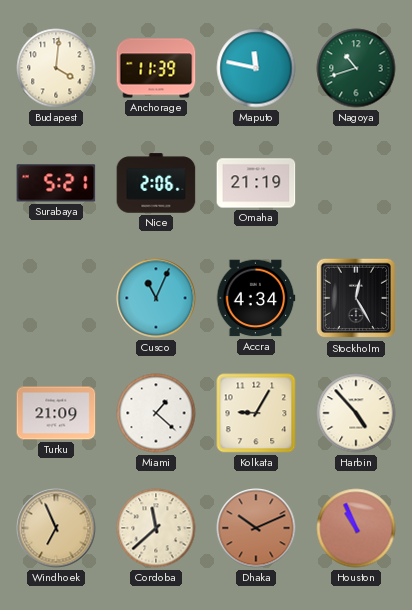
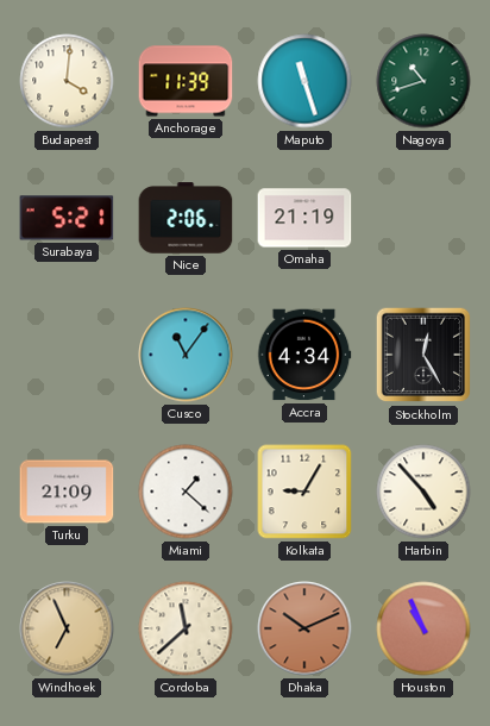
Maputo: 11:47 -> 11:27
Cusco: 11:04 -> 11:06
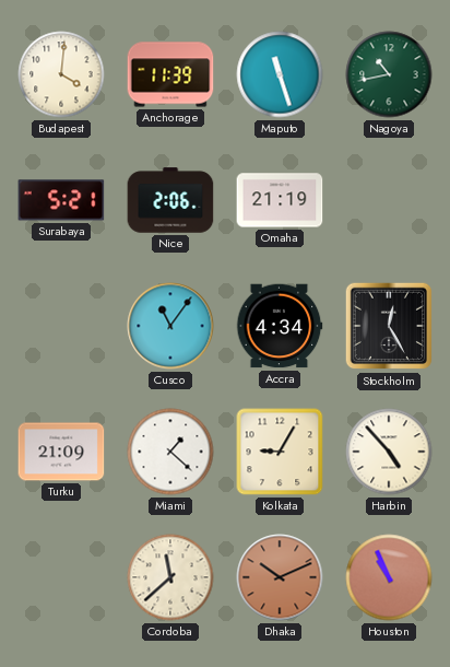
Nagoya: 10:42 -> 10:43
Windhoek: 6:56 -> none
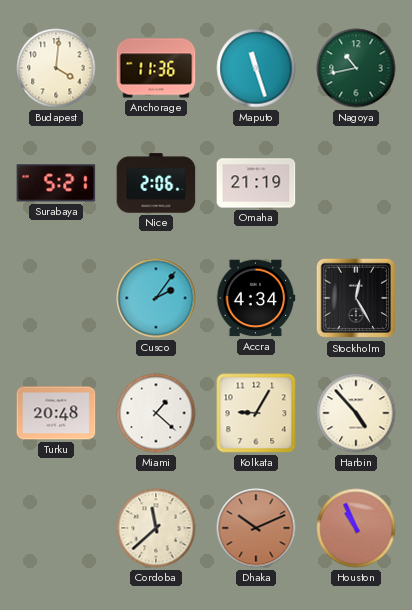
Anchorage: 11:39 -> 11:36
Cusco: 11:06 -> 2:06
Turku: 21:09 -> 20:48
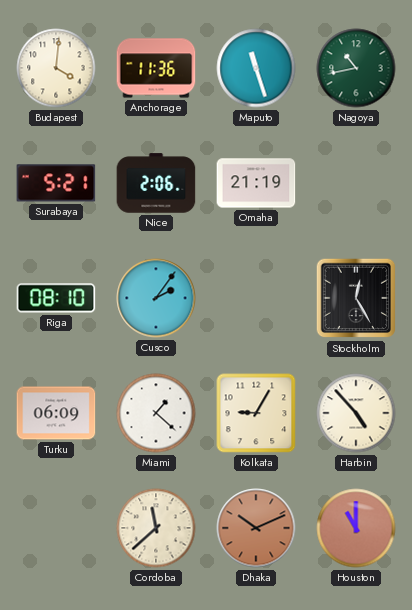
Riga: none -> 08:10
Accra: 4:34 -> none
Turku: 20:48 -> 06:09
Houston: 10:56 -> 11:00
